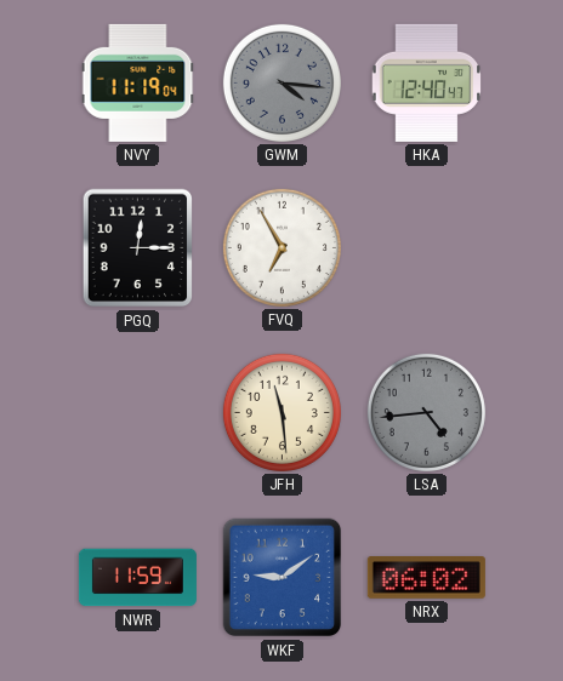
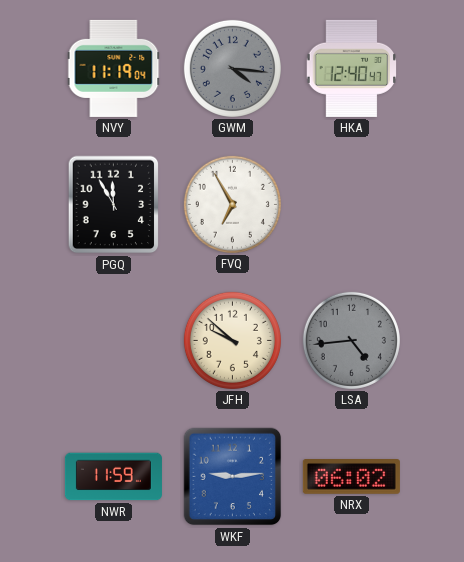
PGQ: 12:15 -> 11:55
JFH: 11:29 -> 9:52
WKF: 9:09 -> 9:14
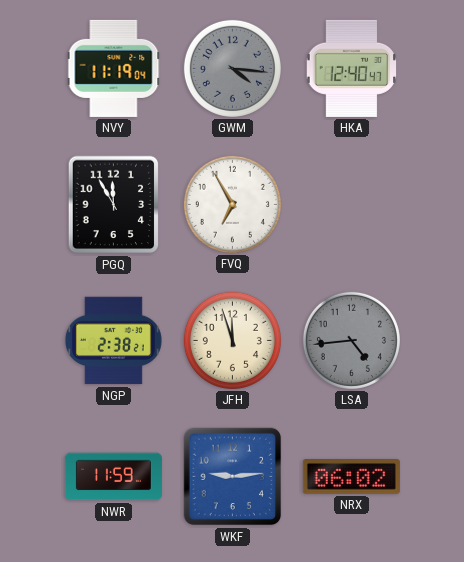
NGP: none -> 2:38
JFH: 9:52 -> 11:57
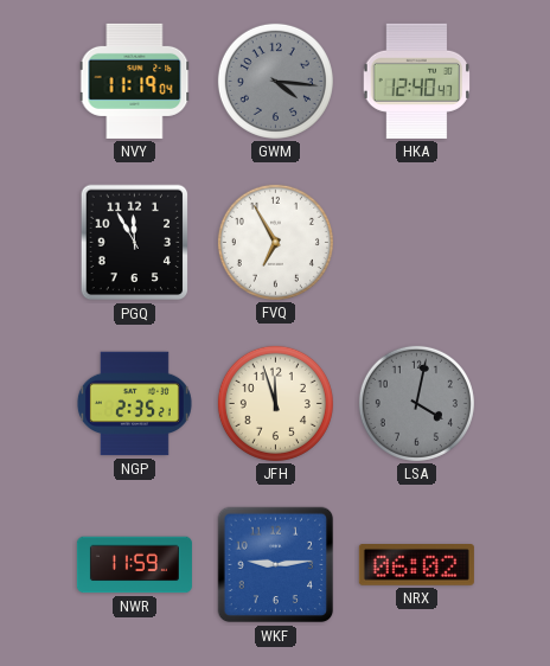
NGP: 2:38 -> 2:35
LSA: 4:44 -> 4:02
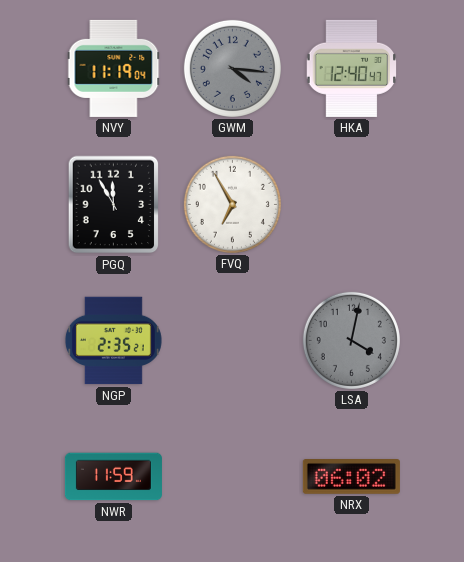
JFH: 11:57 -> none
WKF: 9:14 -> none
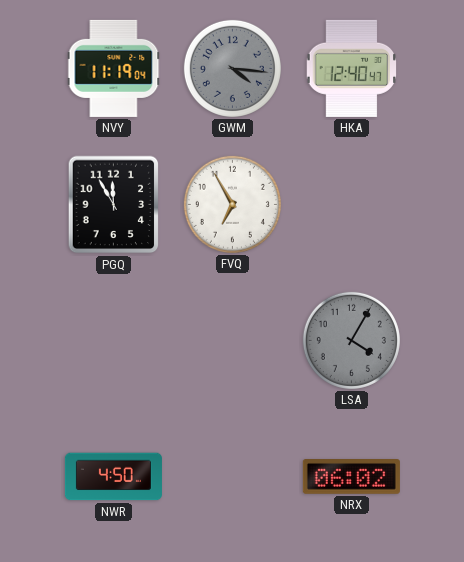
NGP: 2:35 -> none
LSA: 4:02 -> 4:05
NWR: 11:59 -> 4:50
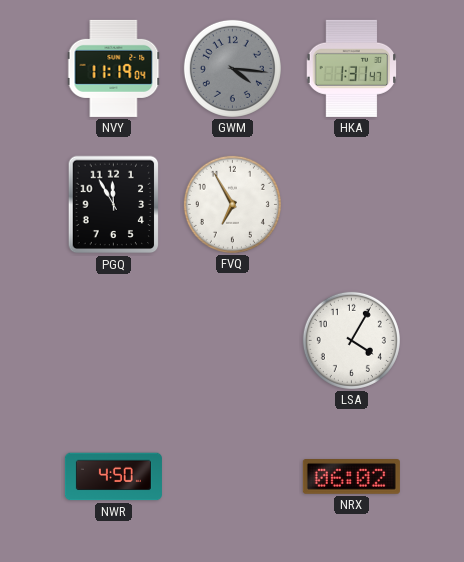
HKA: 12:40 -> 1:31
LSA dial: grey -> white
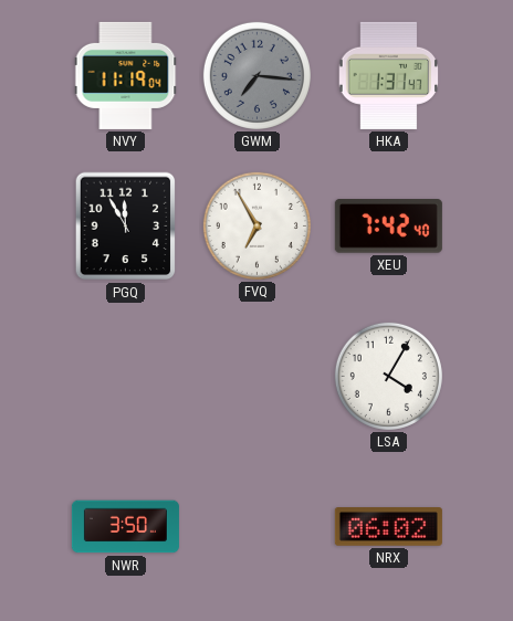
GWM: 4:16 -> 7:16
XEU: none -> 7:42
NWR: 4:50 -> 3:50
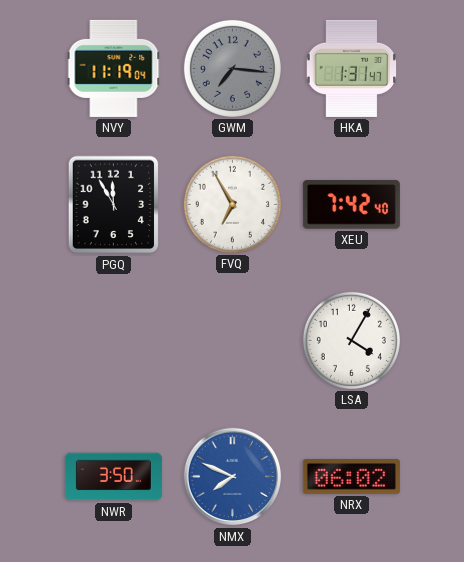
NMX: none -> 7:49
